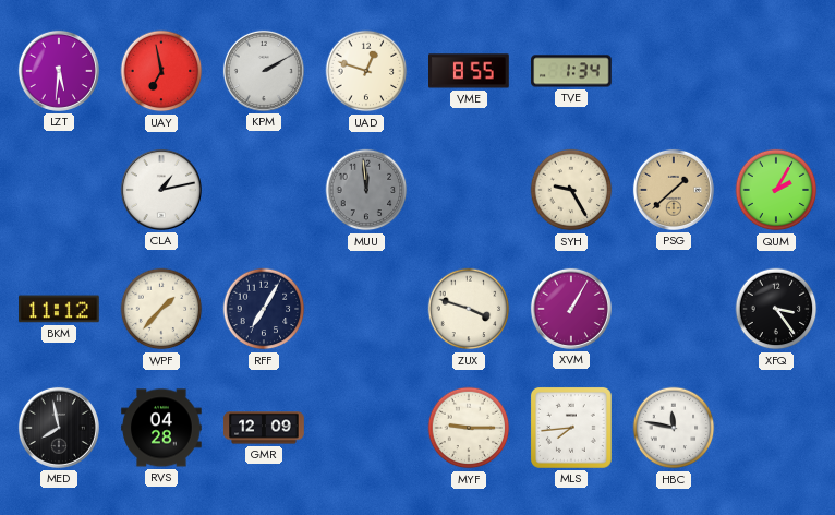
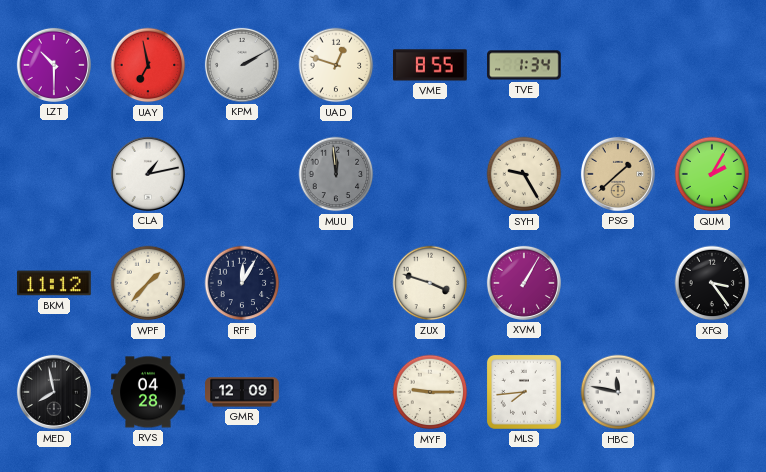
LZT: 5:31 -> 10:30
RFF: 7:05 -> 12:05
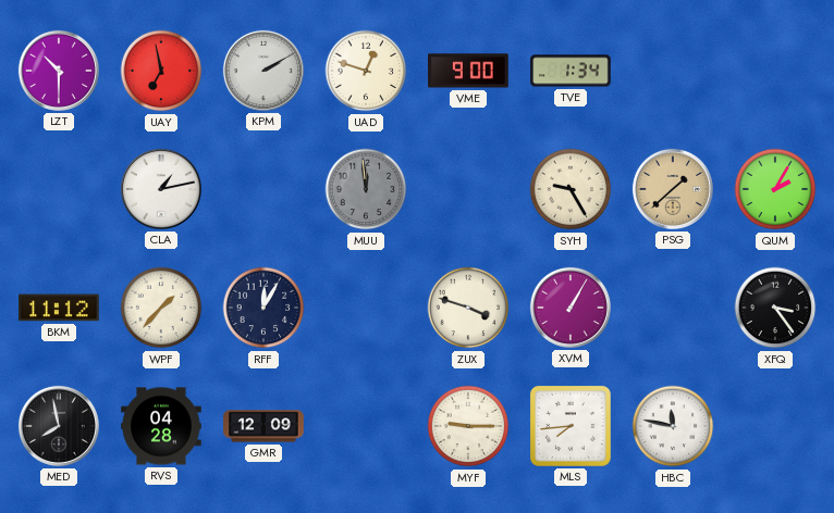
VME: 8:55 -> 9:00
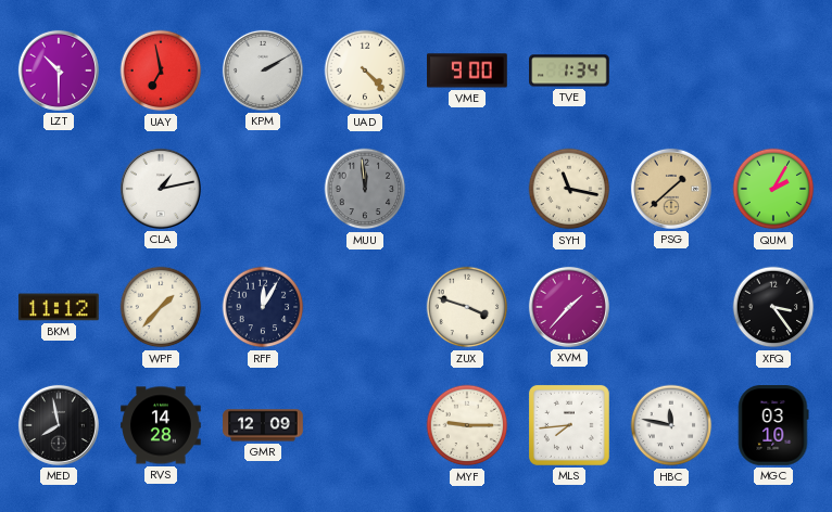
UAD: 12:48 -> 4:23
SYH: 9:25 -> 11:17
XVM: 1:05 -> 1:37
RVS: 04:28 -> 14:28
MGC: none -> 03:10
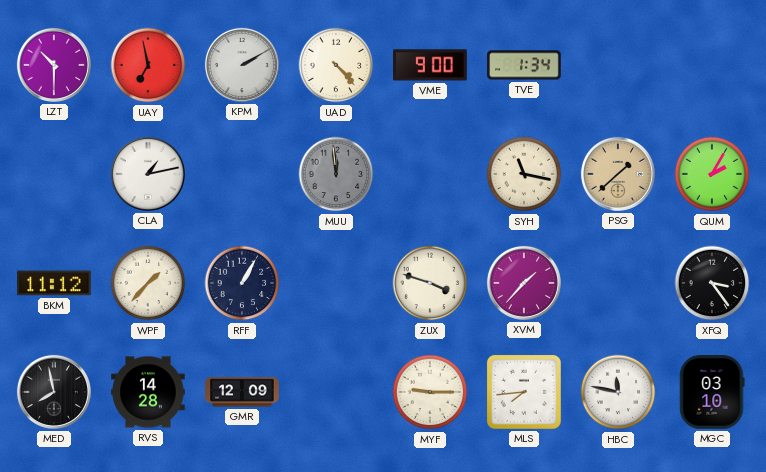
RFF: 12:05 -> 1:05
